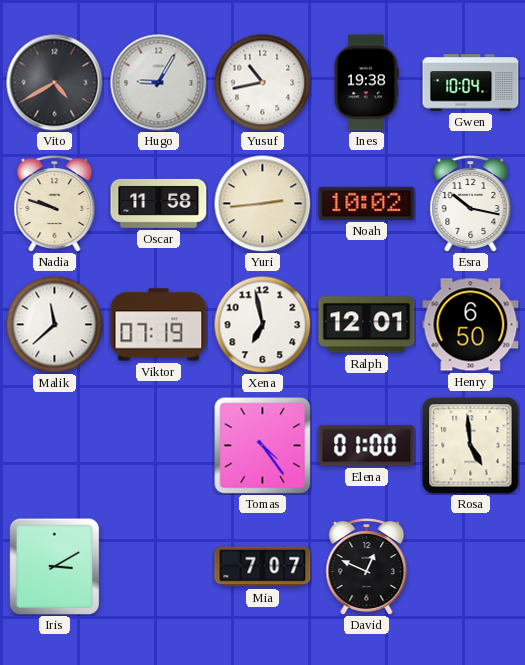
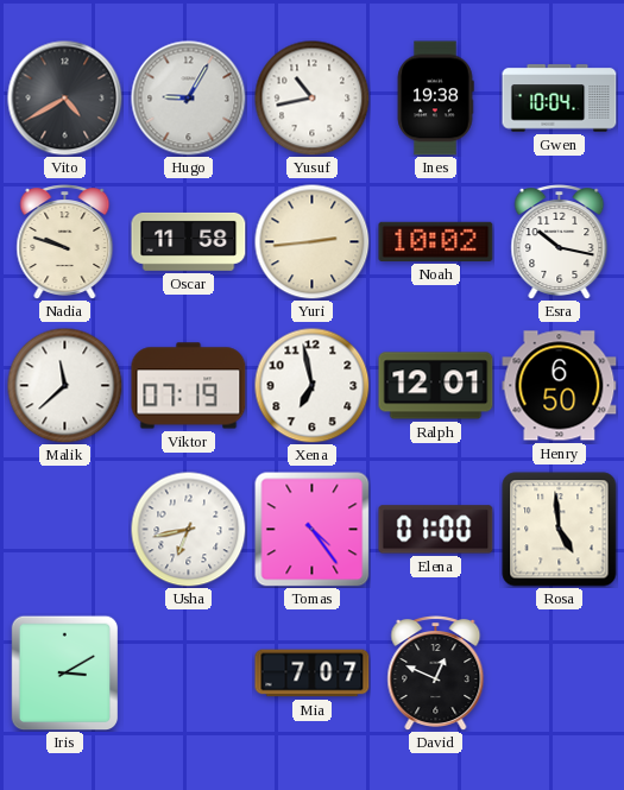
Usha: none -> 6:43
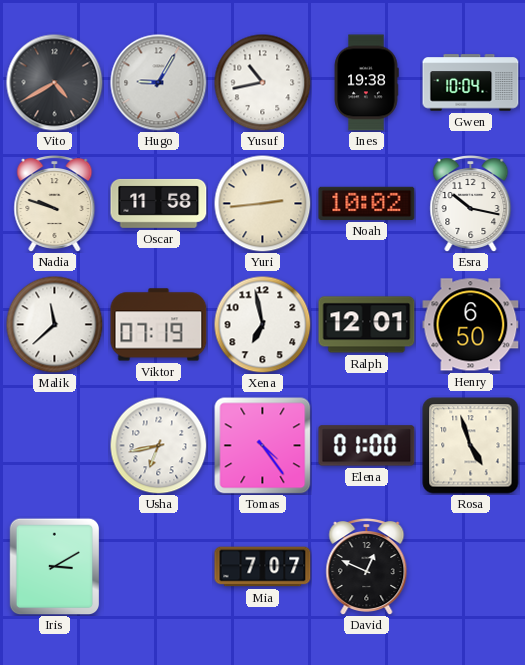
Rosa: 4:59 -> 4:57
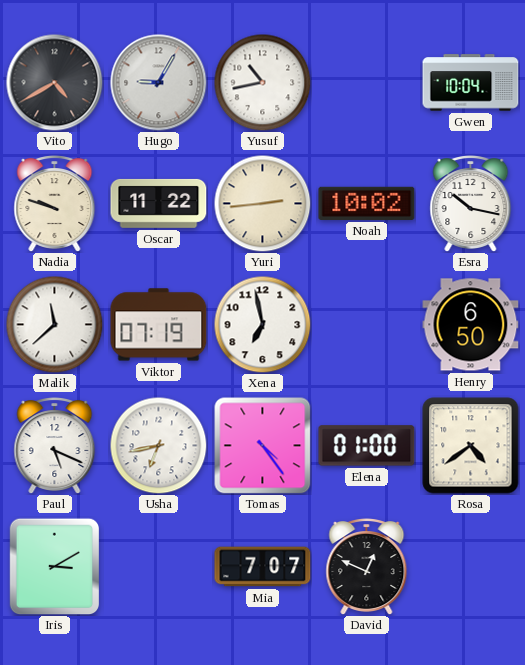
Ines: 19:38 -> none
Oscar: 11:58 -> 11:22
Ralph: 12:01 -> none
Paul: none -> 5:19
Rosa: 4:57 -> 4:39
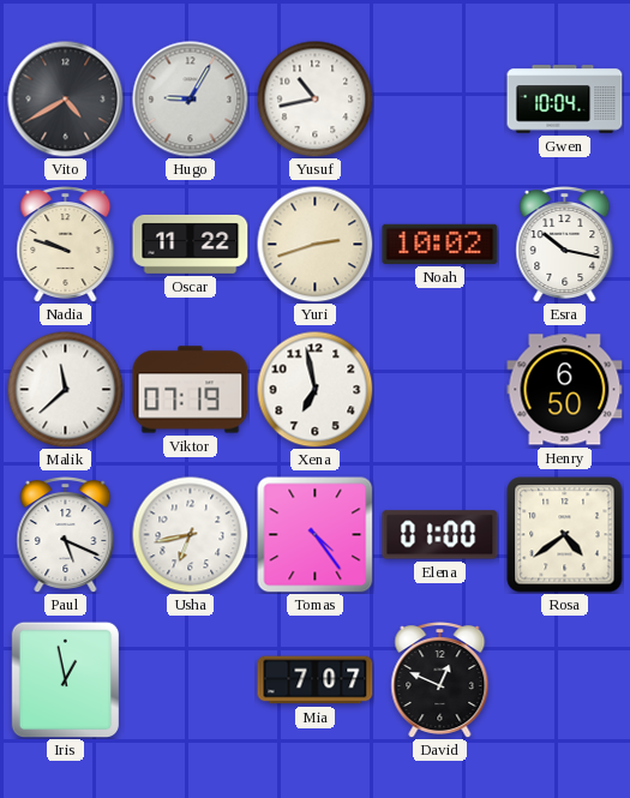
Yuri: 2:44 -> 2:42
Iris: 3:10 -> 12:58
